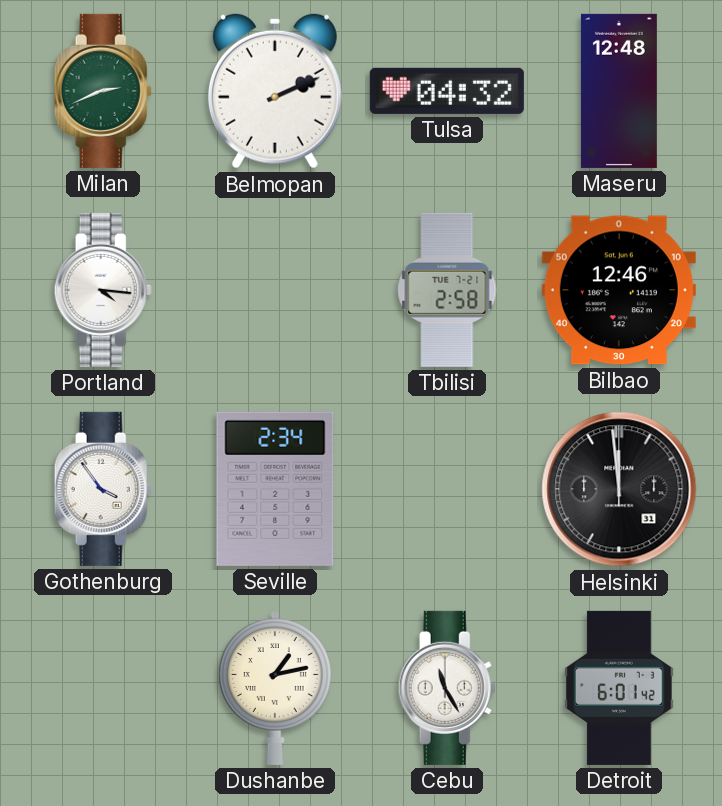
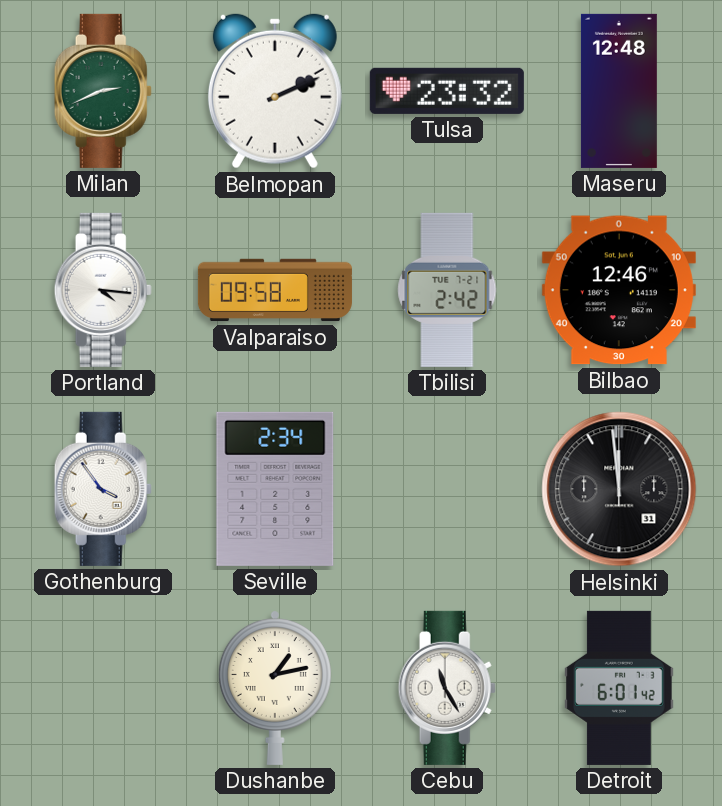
Tulsa: 04:32 -> 23:32
Valparaiso: none -> 09:58
Tbilisi: 2:58 -> 2:42
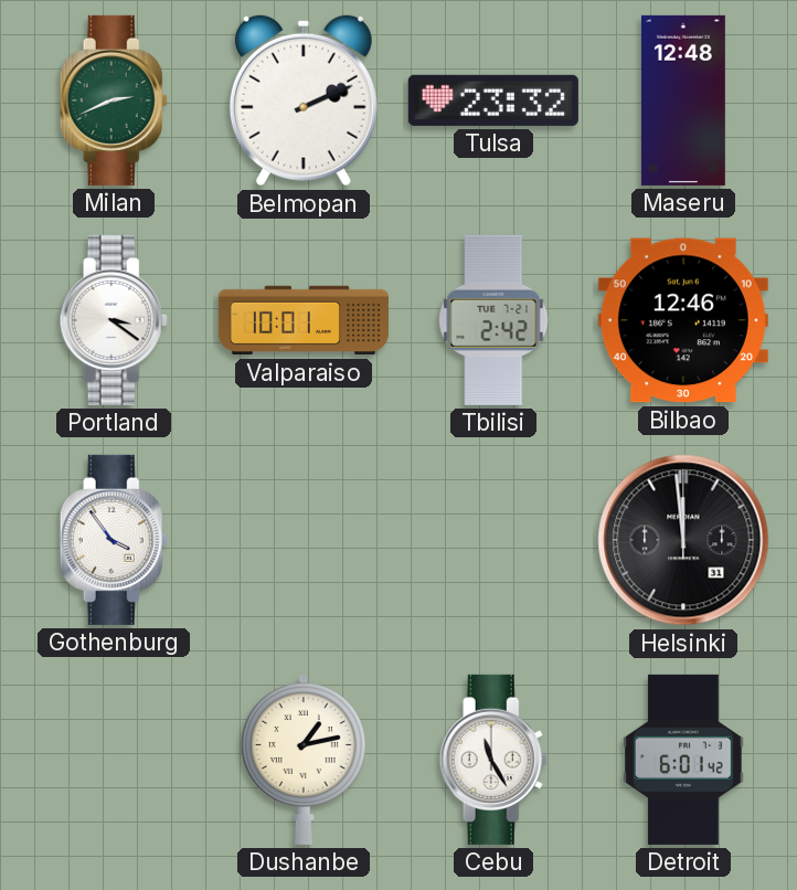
Portland: 4:16 -> 3:21
Valparaiso: 09:58 -> 10:01
Seville: 2:34 -> none
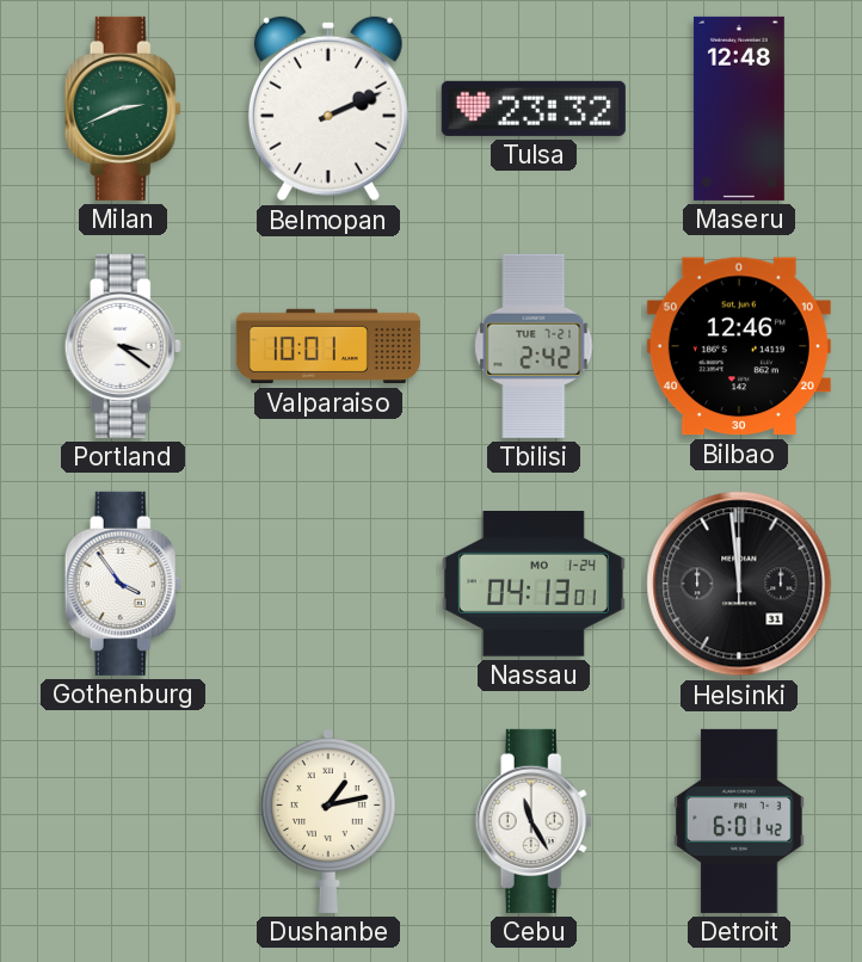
Nassau: none -> 04:13
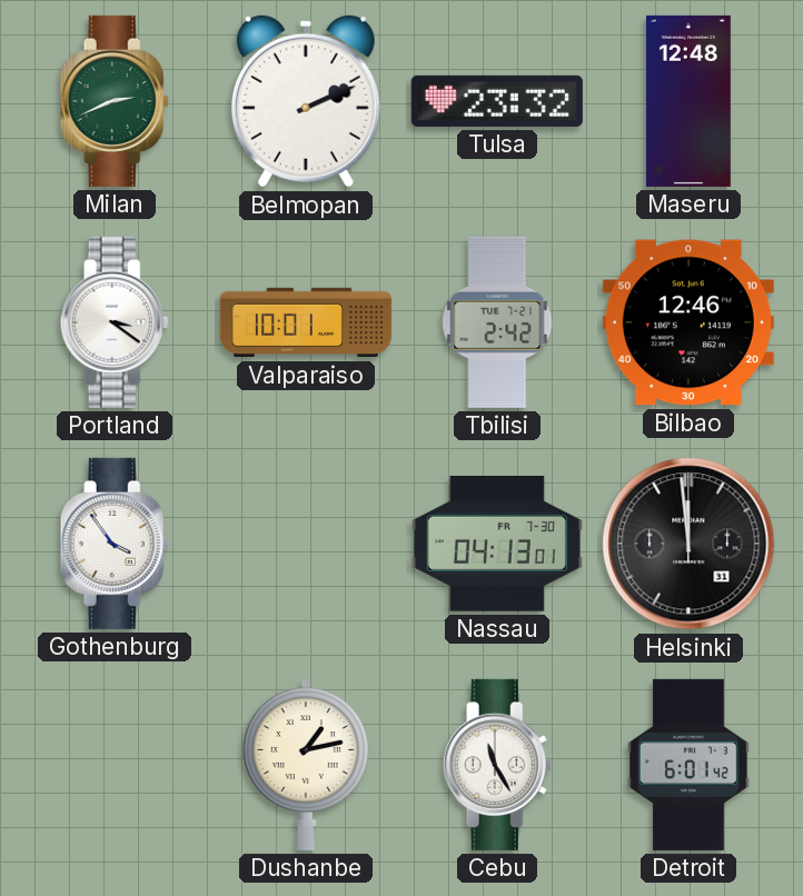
Nassau date: MO 1-24 -> FR 7-30
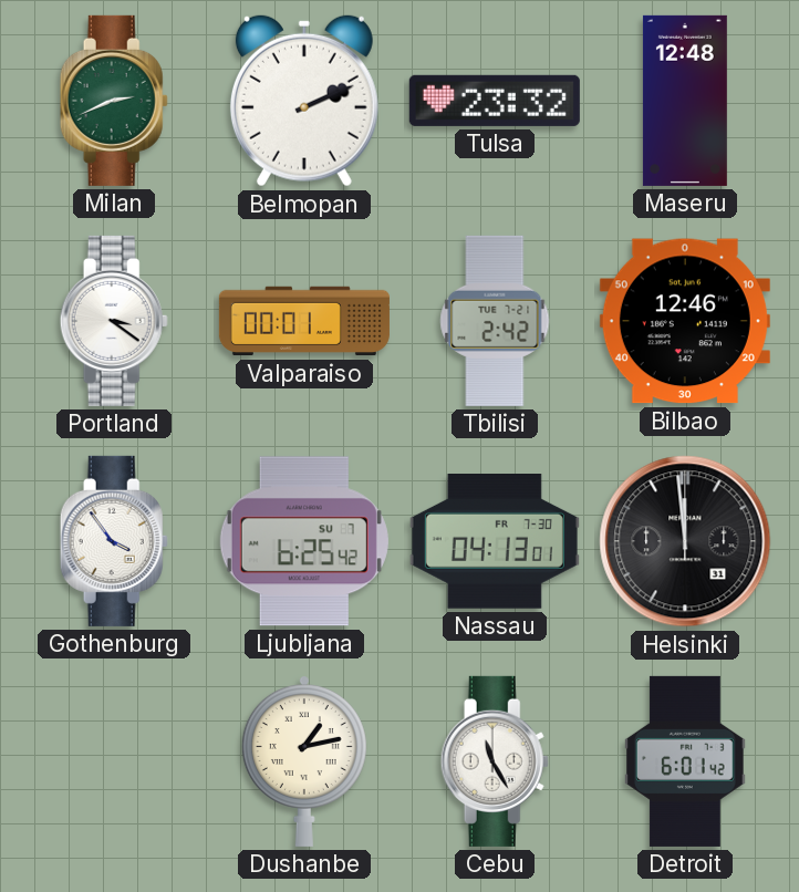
Valparaiso: 10:01 -> 00:01
Ljubljana: none -> 6:25
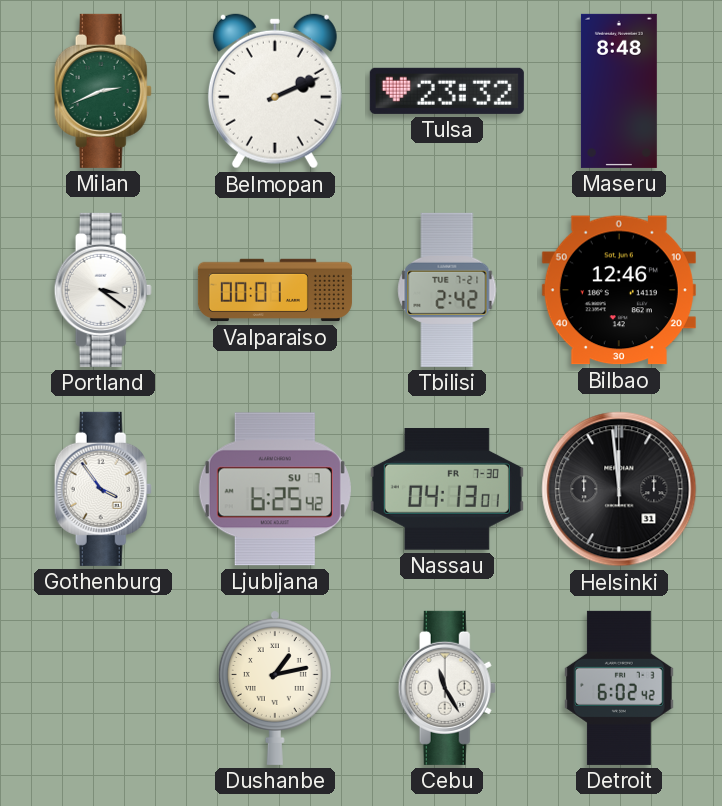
Maseru: 12:48 -> 8:48
Detroit: 6:01 -> 6:02
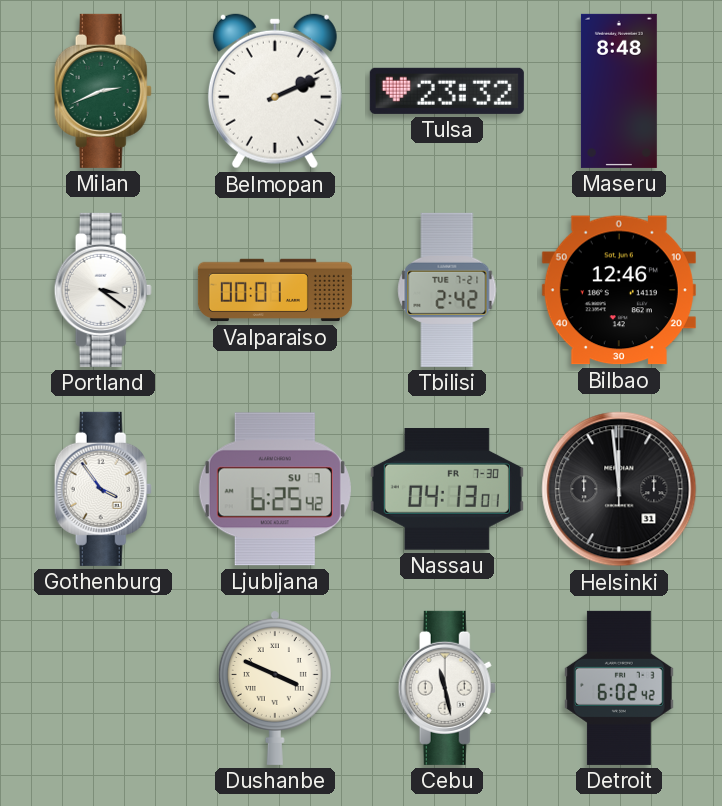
Dushanbe: 1:13 -> 3:49
Cebu: 11:25 -> 11:28
